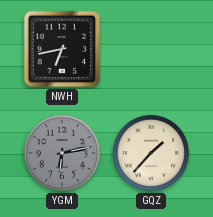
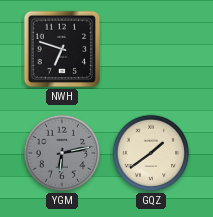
NWH: 6:43 -> 6:48
GQZ: 1:37 -> 1:39
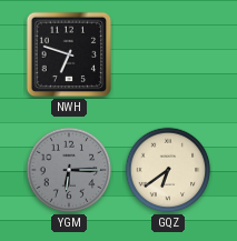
YGM: 6:13 -> 6:15
GQZ: 1:39 -> 6:39
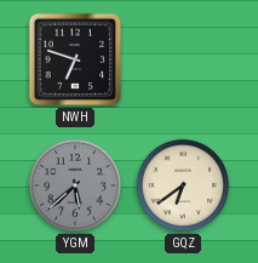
YGM: 6:15 -> 5:38
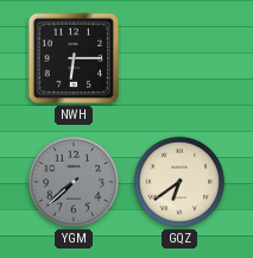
NWH: 6:48 -> 6:15
YGM: 5:38 -> 7:38
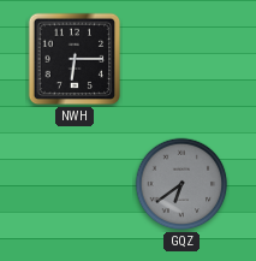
YGM: 7:38 -> none
GQZ dial: cream -> grey
